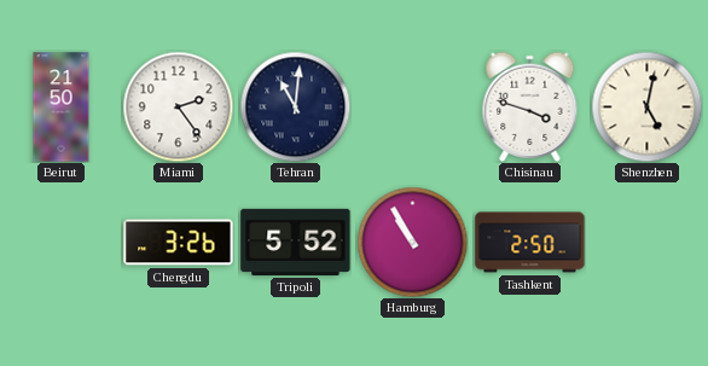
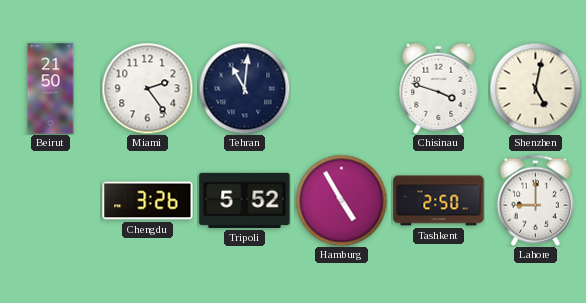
Hamburg: 10:55 -> 4:55
Lahore: none -> 9:00
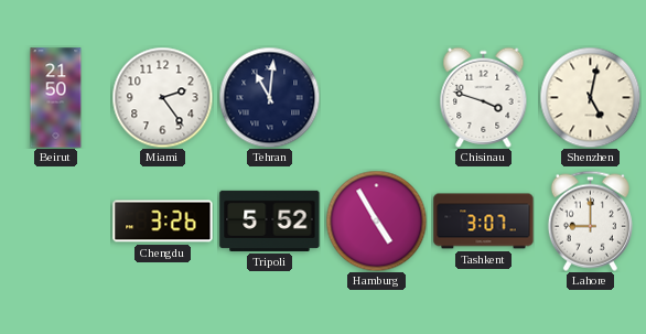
Tashkent: 2:50 -> 3:07
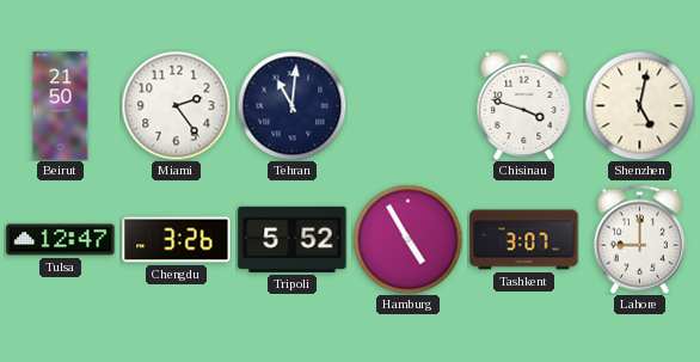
Tulsa: none -> 12:47
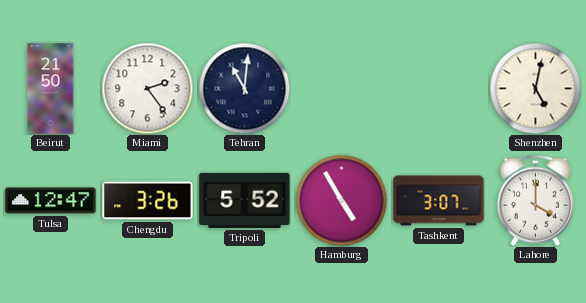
Chisinau: 3:48 -> none
Lahore: 9:00 -> 4:00
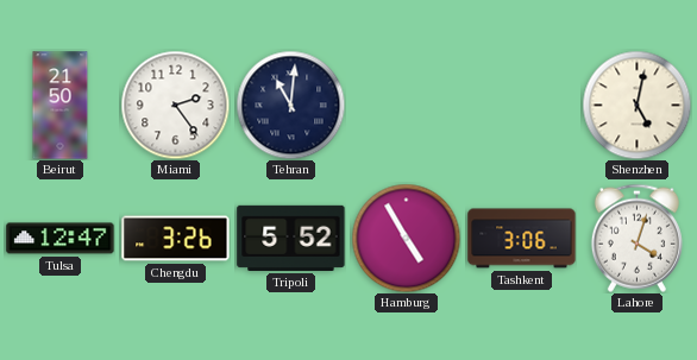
Tashkent: 3:07 -> 3:06
Lahore: 4:00 -> 4:03
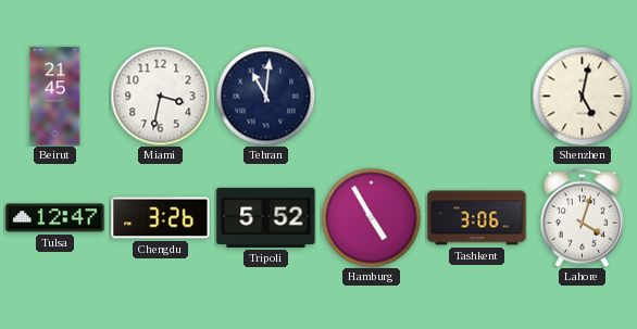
Beirut: 21:50 -> 21:45
Miami: 2:24 -> 3:32
